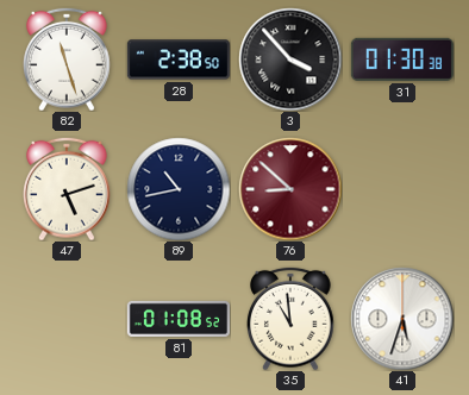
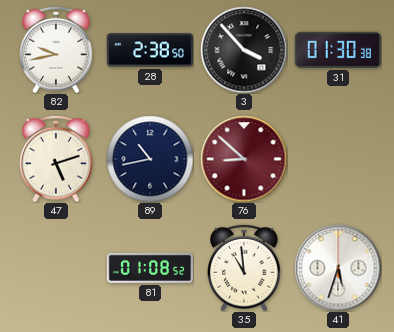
82: 11:27 -> 9:43
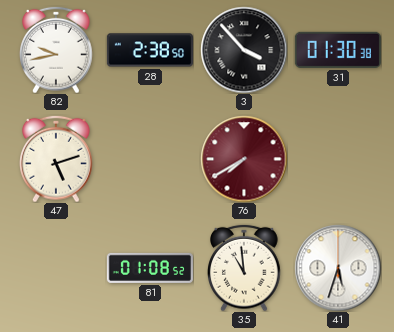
89: 10:43 -> none
76: 8:52 -> 7:40
